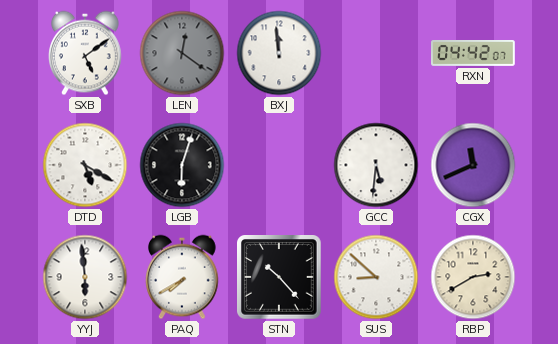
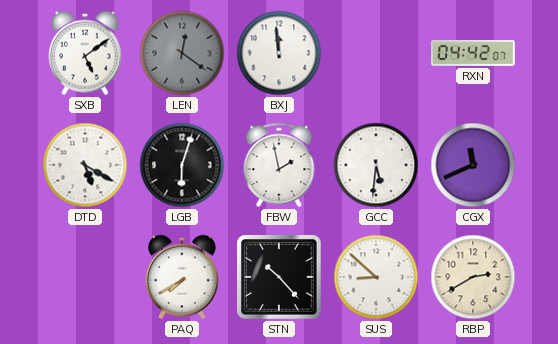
FBW: none -> 1:58
YYJ: 5:59 -> none
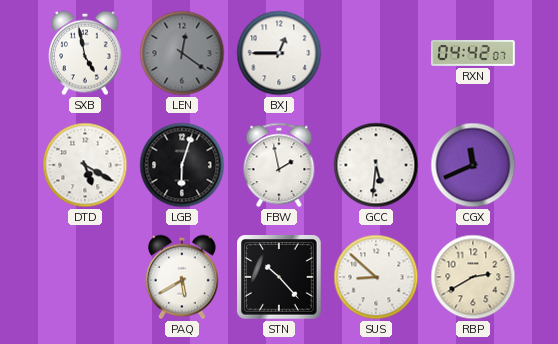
SXB: 5:09 -> 4:58
BXJ: 11:59 -> 12:45
PAQ: 7:40 -> 5:40
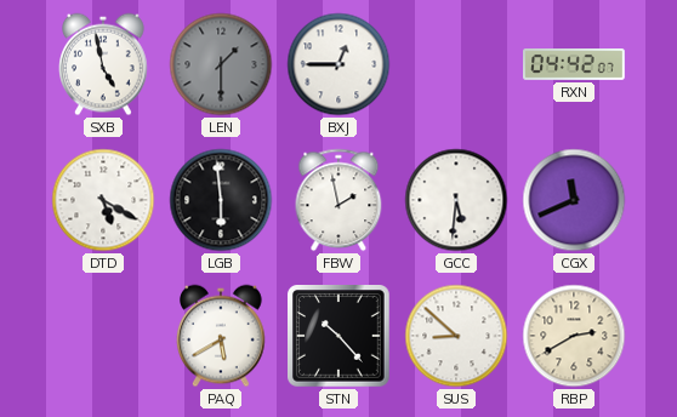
LEN: 12:21 -> 1:30
LGB: 6:03 -> 5:59
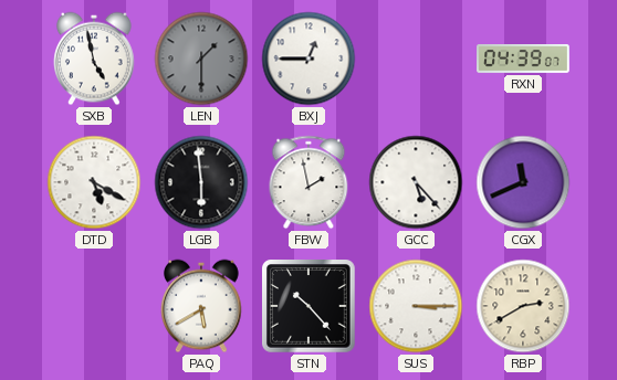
RXN: 04:42 -> 04:39
GCC: 5:31 -> 5:23
SUS: 8:52 -> 3:15
